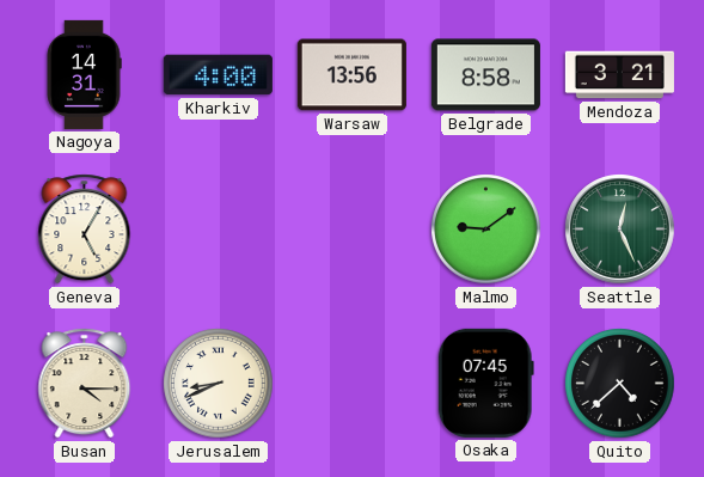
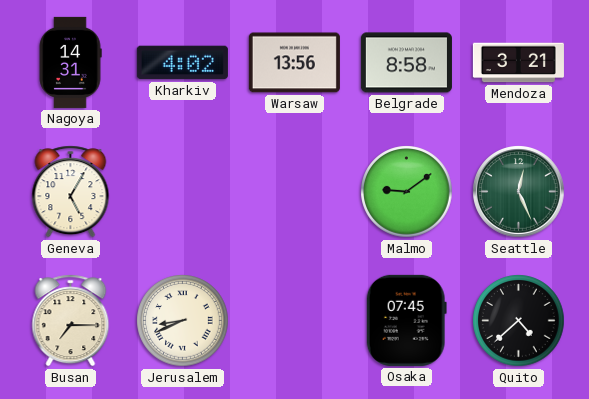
Kharkiv: 4:00 -> 4:02
Busan: 4:15 -> 7:15
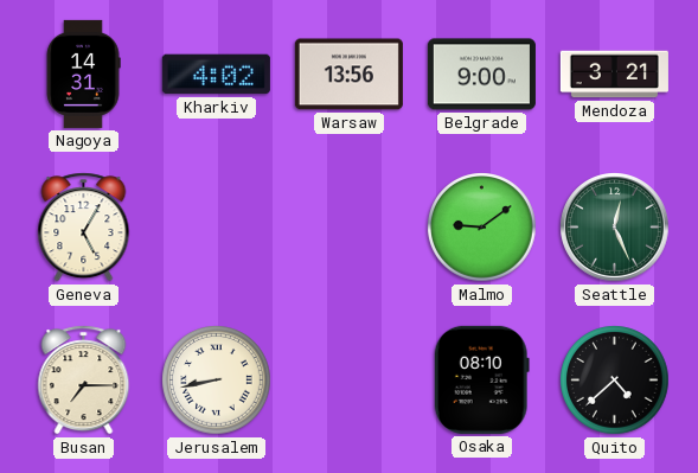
Belgrade: 8:58 -> 9:00
Jerusalem: 8:41 -> 8:43
Osaka: 07:45 -> 08:10
